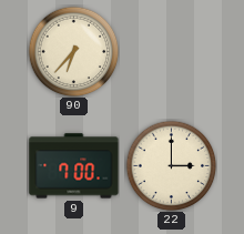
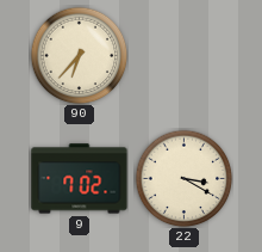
9: 7:00 -> 7:02
22: 3:00 -> 3:20
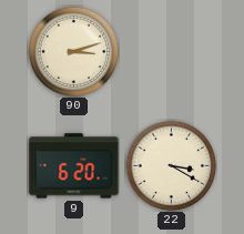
90: 6:37 -> 3:12
9: 7:02 -> 6:20
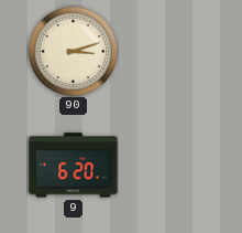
22: 3:20 -> none
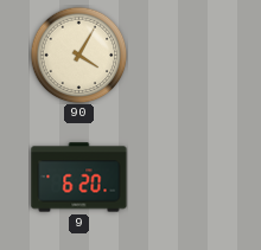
90: 3:12 -> 4:05
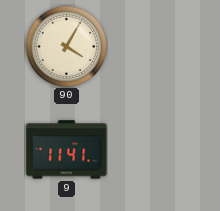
9: 6:20 -> 11:41
